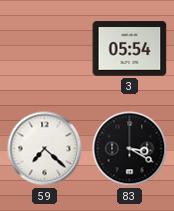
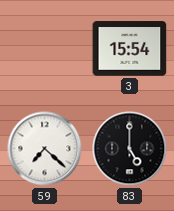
3: 05:54 -> 15:54
83: 3:20 -> 5:00
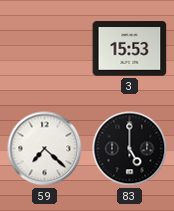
3: 15:54 -> 15:53
